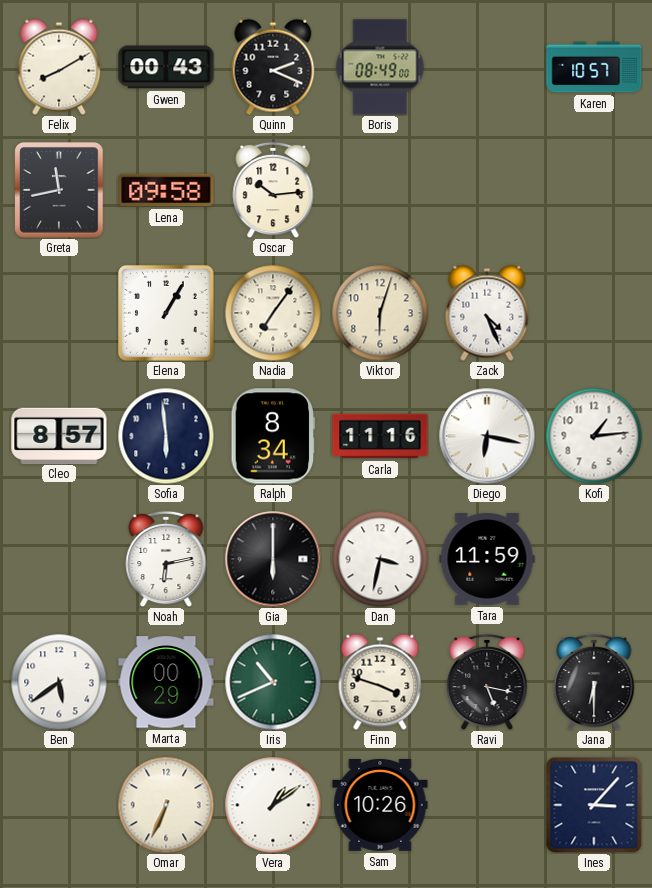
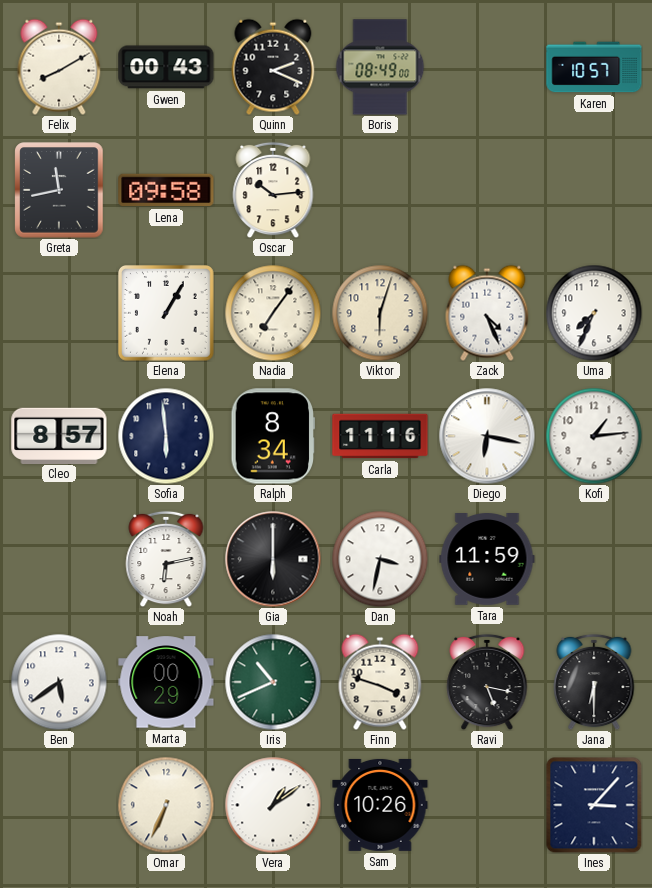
Uma: none -> 7:34
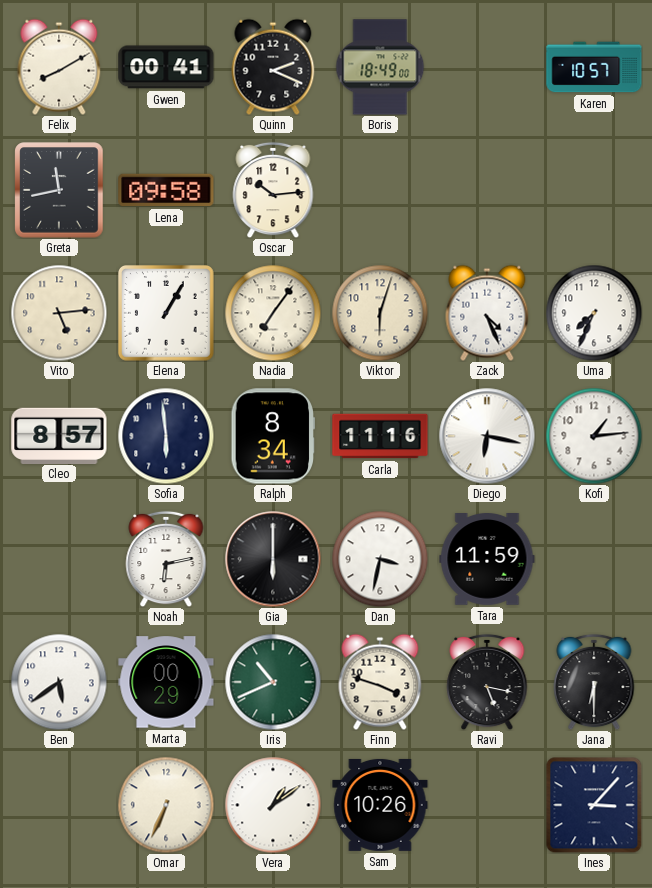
Gwen: 00:43 -> 00:41
Boris: 08:49 -> 18:49
Vito: none -> 5:14
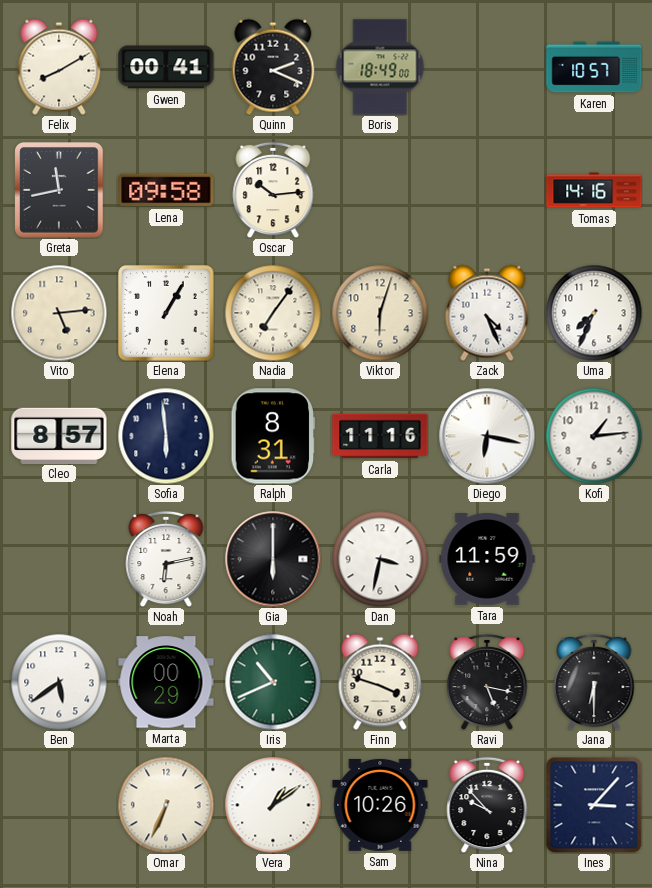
Tomas: none -> 14:16
Ralph: 8:34 -> 8:31
Nina: none -> 9:53
